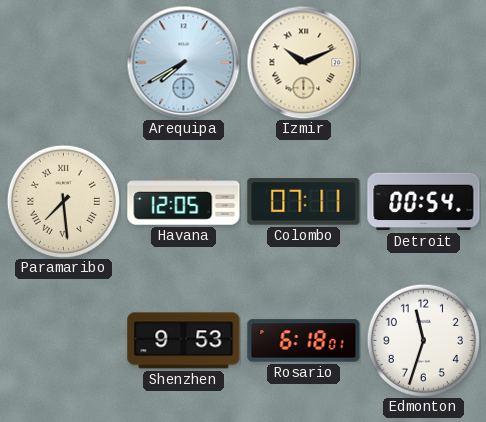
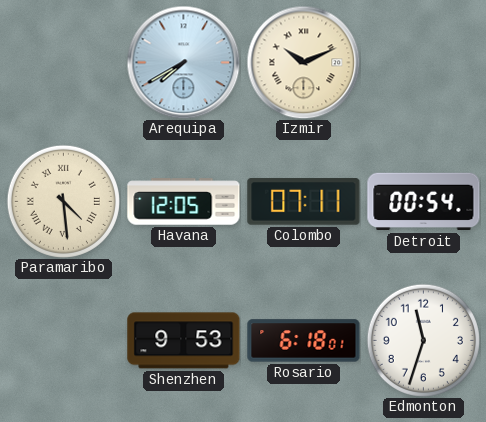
Paramaribo: 7:29 -> 4:29
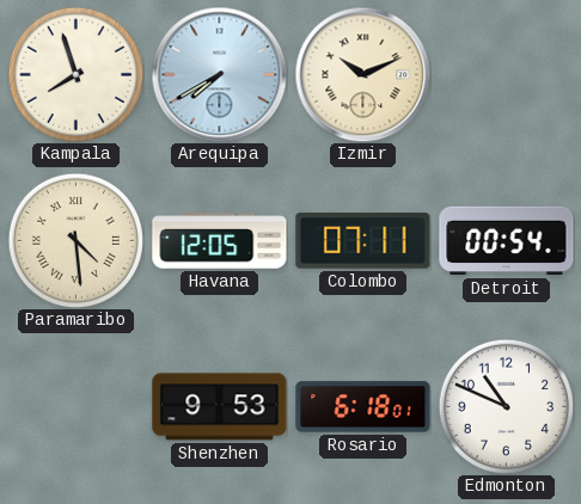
Kampala: none -> 7:57
Edmonton: 11:33 -> 10:49
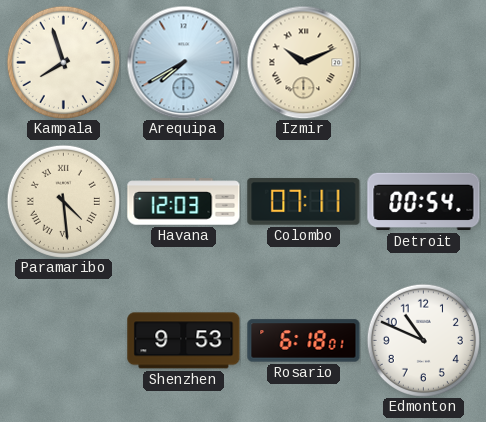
Havana: 12:05 -> 12:03
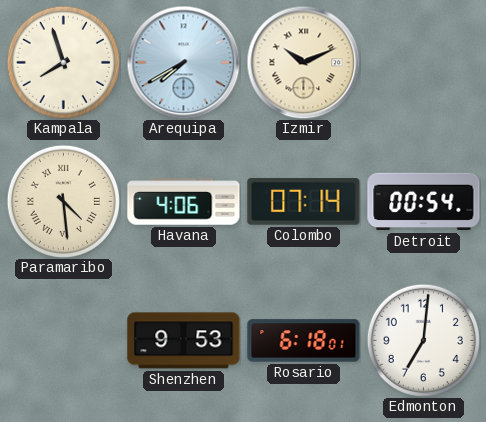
Havana: 12:03 -> 4:06
Colombo: 07:11 -> 07:14
Edmonton: 10:49 -> 7:01
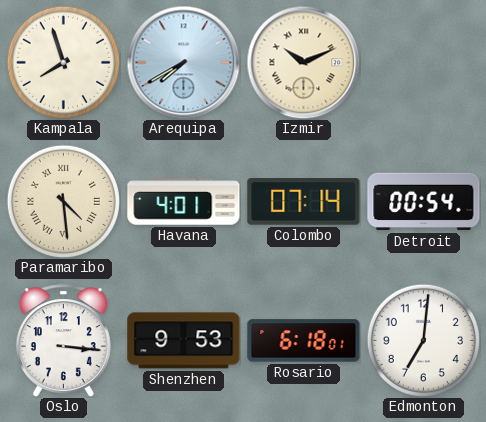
Havana: 4:06 -> 4:01
Oslo: none -> 3:16
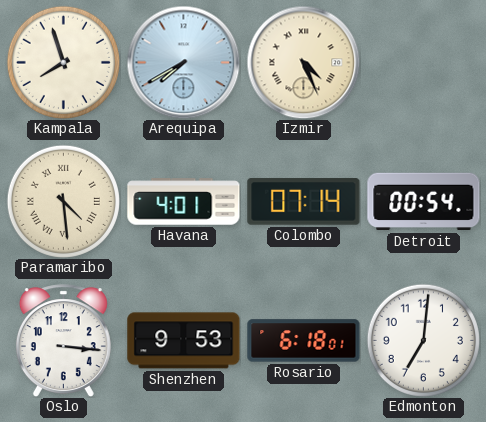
Izmir: 10:11 -> 4:26
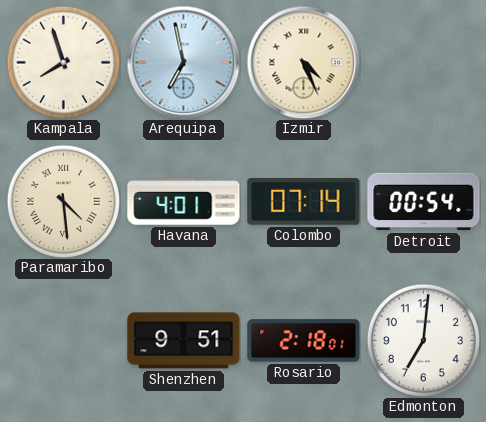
Arequipa: 7:40 -> 6:58
Oslo: 3:16 -> none
Shenzhen: 9:53 -> 9:51
Rosario: 6:18 -> 2:18
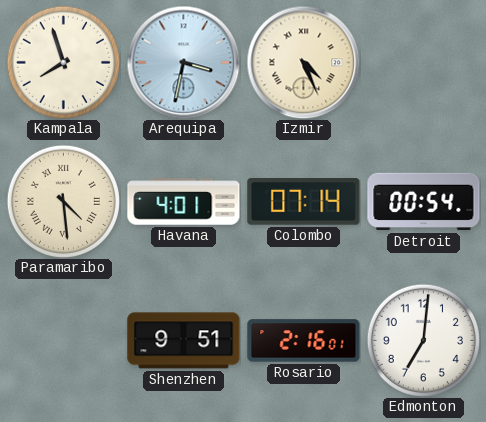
Arequipa: 6:58 -> 3:32
Rosario: 2:18 -> 2:16
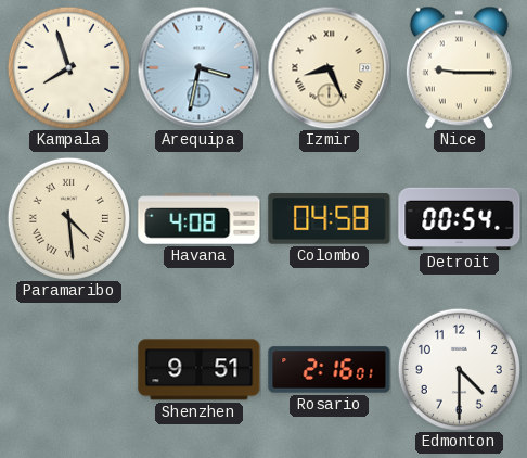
Izmir: 4:26 -> 8:26
Nice: none -> 9:15
Havana: 4:01 -> 4:08
Colombo: 07:14 -> 04:58
Edmonton: 7:01 -> 4:30
